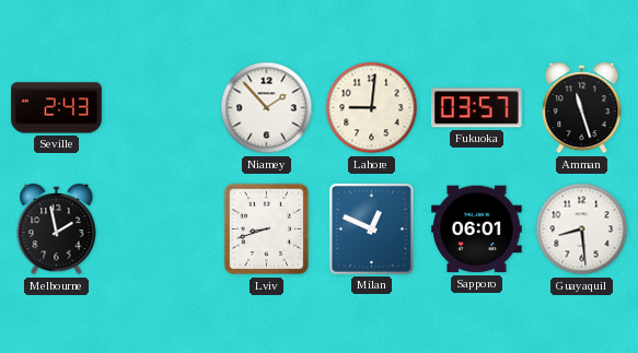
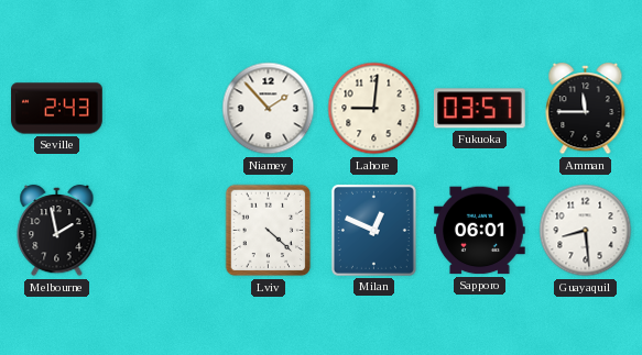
Amman: 11:27 -> 11:45
Lviv: 8:42 -> 4:22
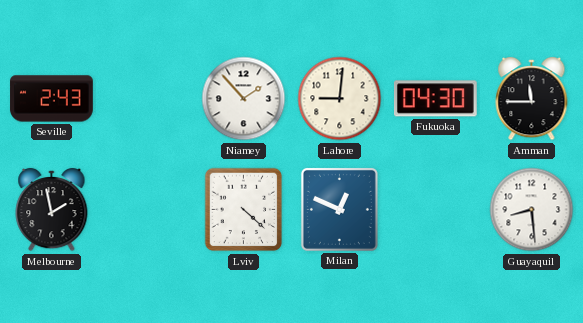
Fukuoka: 03:57 -> 04:30
Sapporo: 06:01 -> none
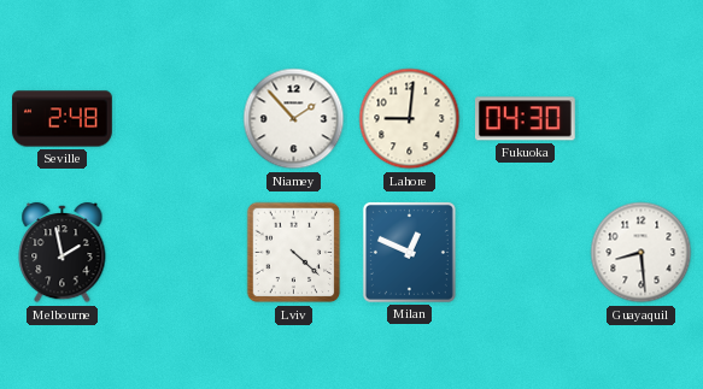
Seville: 2:43 -> 2:48
Amman: 11:45 -> none
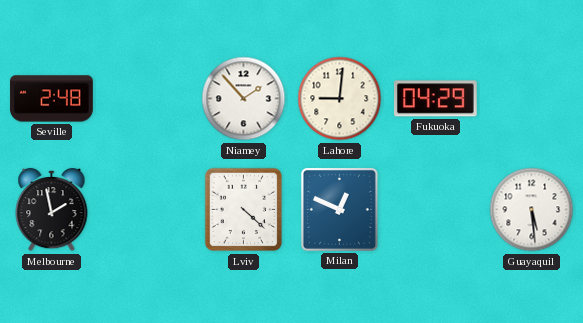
Fukuoka: 04:30 -> 04:29
Guayaquil: 8:29 -> 5:29
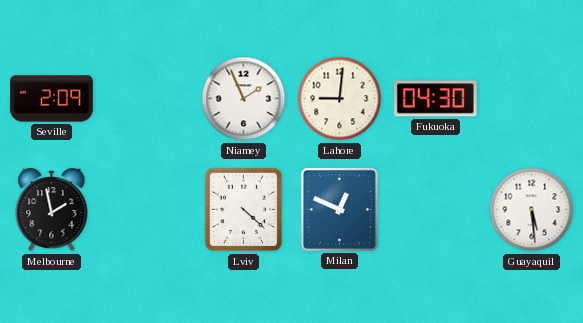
Seville: 2:48 -> 2:09
Niamey: 1:53 -> 1:56
Fukuoka: 04:29 -> 04:30
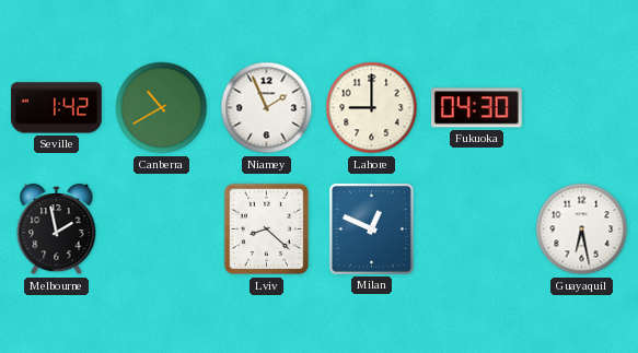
Seville: 2:09 -> 1:42
Canberra: none -> 10:40
Lahore: 9:01 -> 9:00
Lviv: 4:22 -> 8:22
Guayaquil: 5:29 -> 6:28
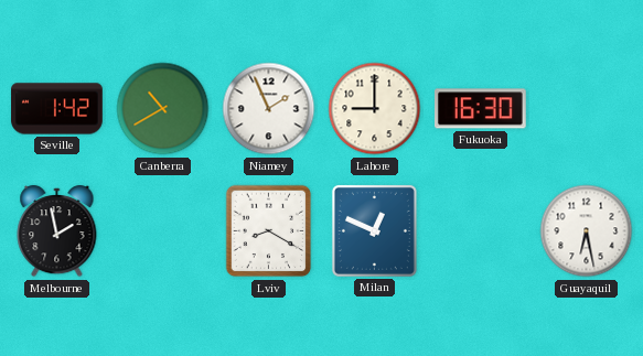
Fukuoka: 04:30 -> 16:30
Lviv: 8:22 -> 8:20
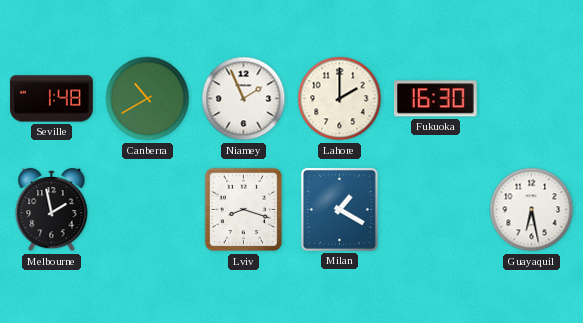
Seville: 1:42 -> 1:48
Lahore: 9:00 -> 2:00
Lviv: 8:20 -> 8:18
Milan: 12:49 -> 1:20
